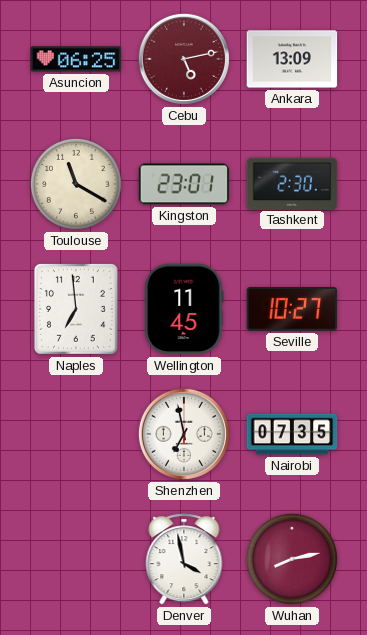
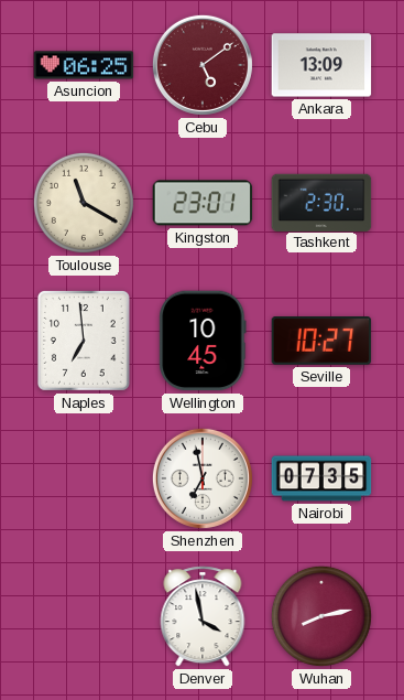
Cebu: 5:13 -> 5:09
Wellington: 11:45 -> 10:45
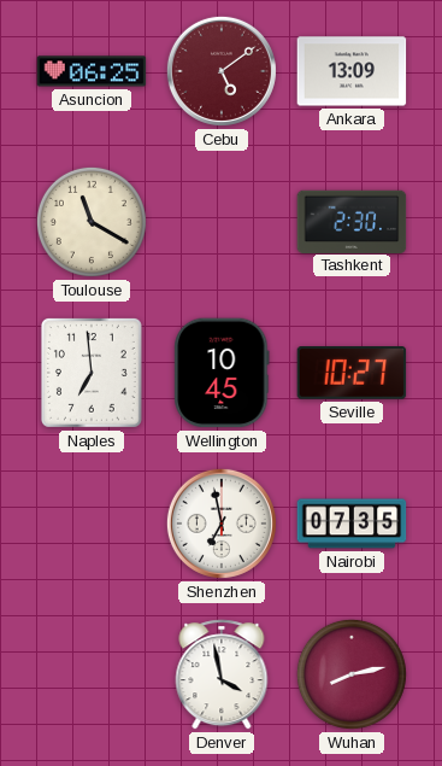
Kingston: 23:01 -> none
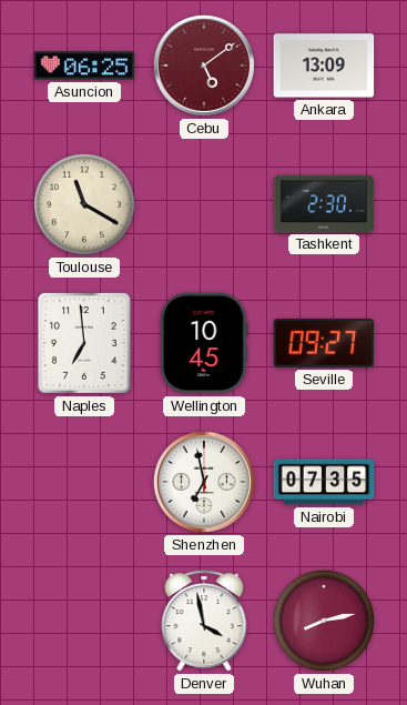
Seville: 10:27 -> 09:27
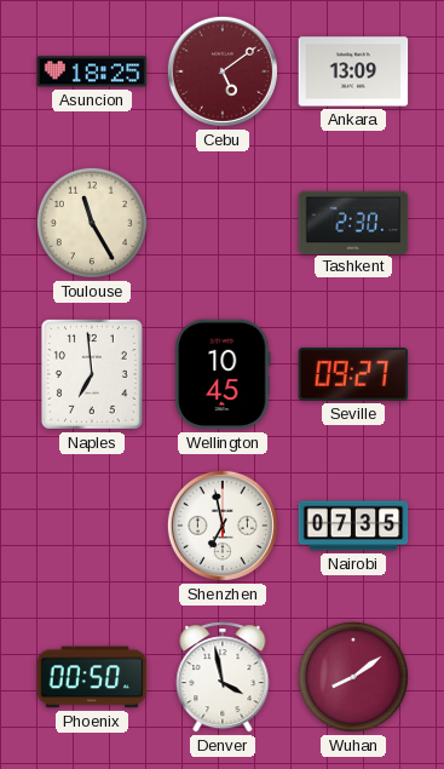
Asuncion: 06:25 -> 18:25
Toulouse: 11:20 -> 11:25
Phoenix: none -> 00:50
Wuhan: 8:13 -> 8:09
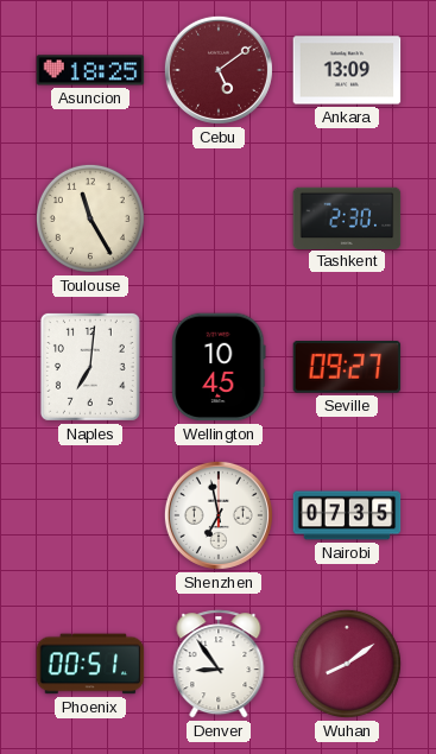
Naples: 6:59 -> 7:01
Phoenix: 00:50 -> 00:51
Denver: 3:58 -> 8:54
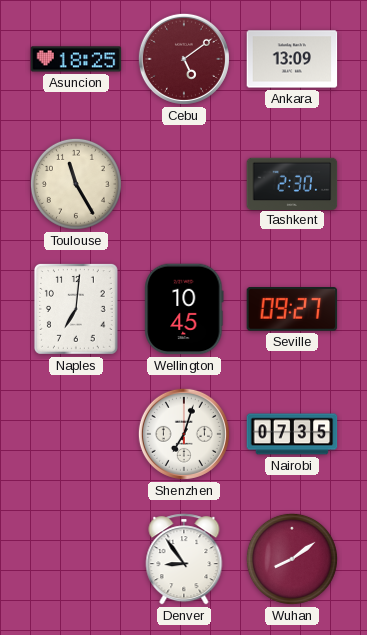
Shenzhen: 6:58 -> 7:03
Phoenix: 00:51 -> none
